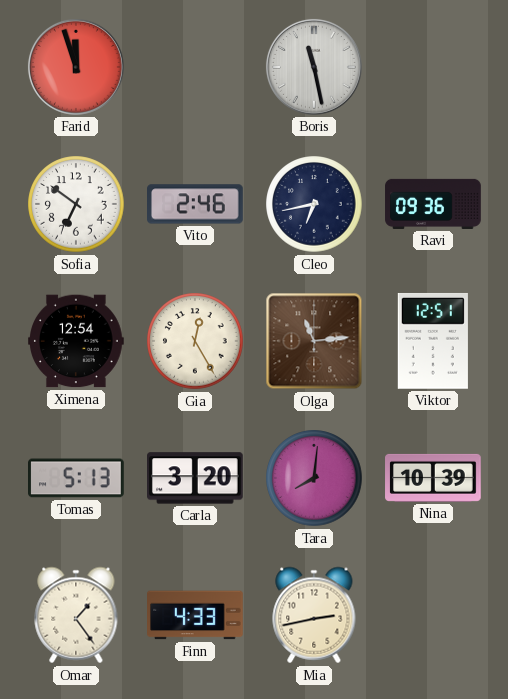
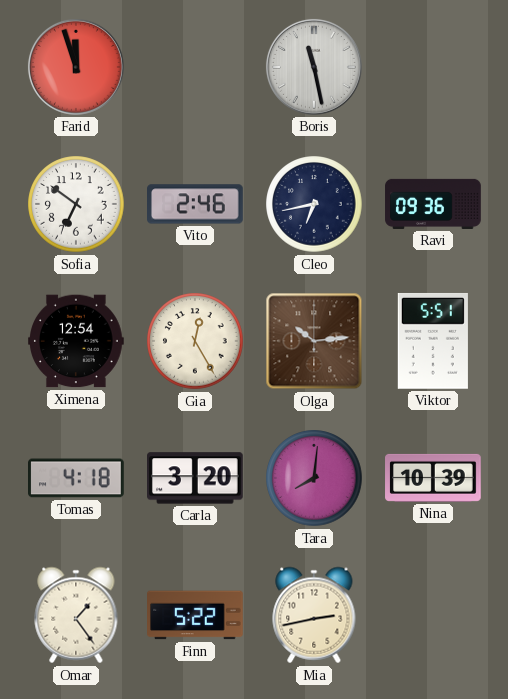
Olga: 11:14 -> 10:14
Viktor: 12:51 -> 5:51
Tomas: 5:13 -> 4:18
Finn: 4:33 -> 5:22
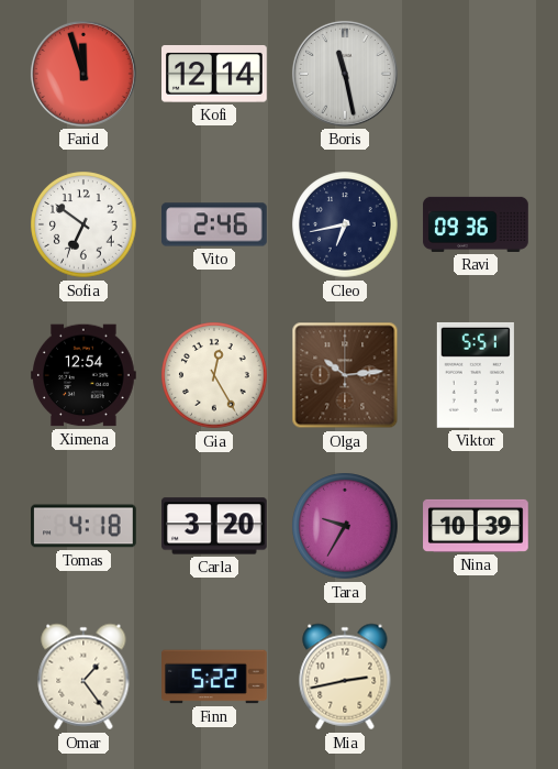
Kofi: none -> 12:14
Tara: 8:01 -> 9:35
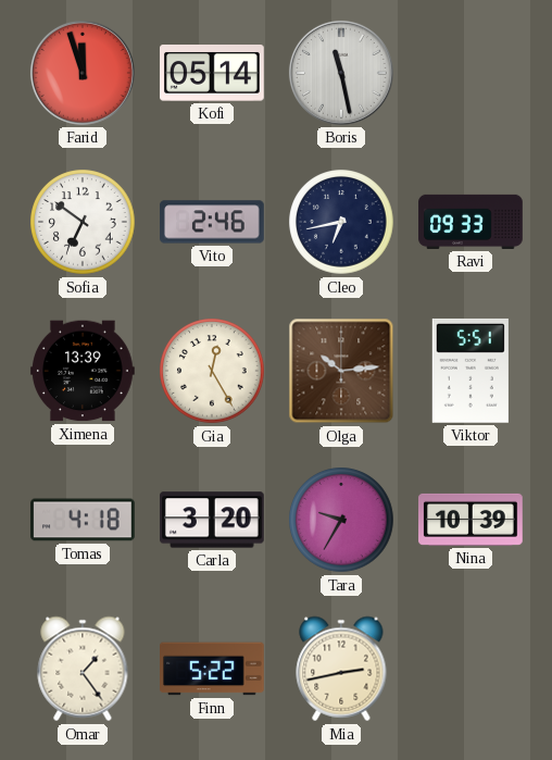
Kofi: 12:14 -> 05:14
Ravi: 09:36 -> 09:33
Ximena: 12:54 -> 13:39
